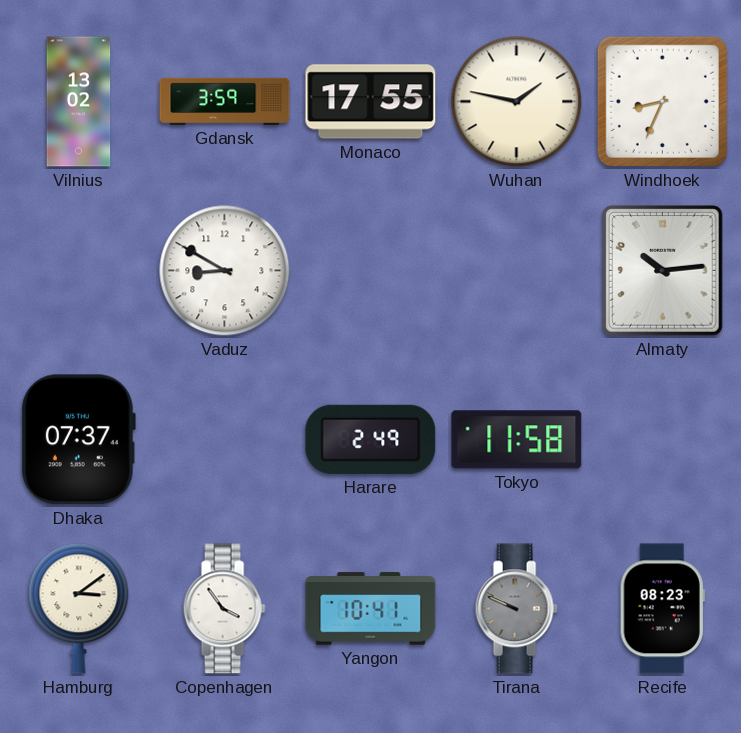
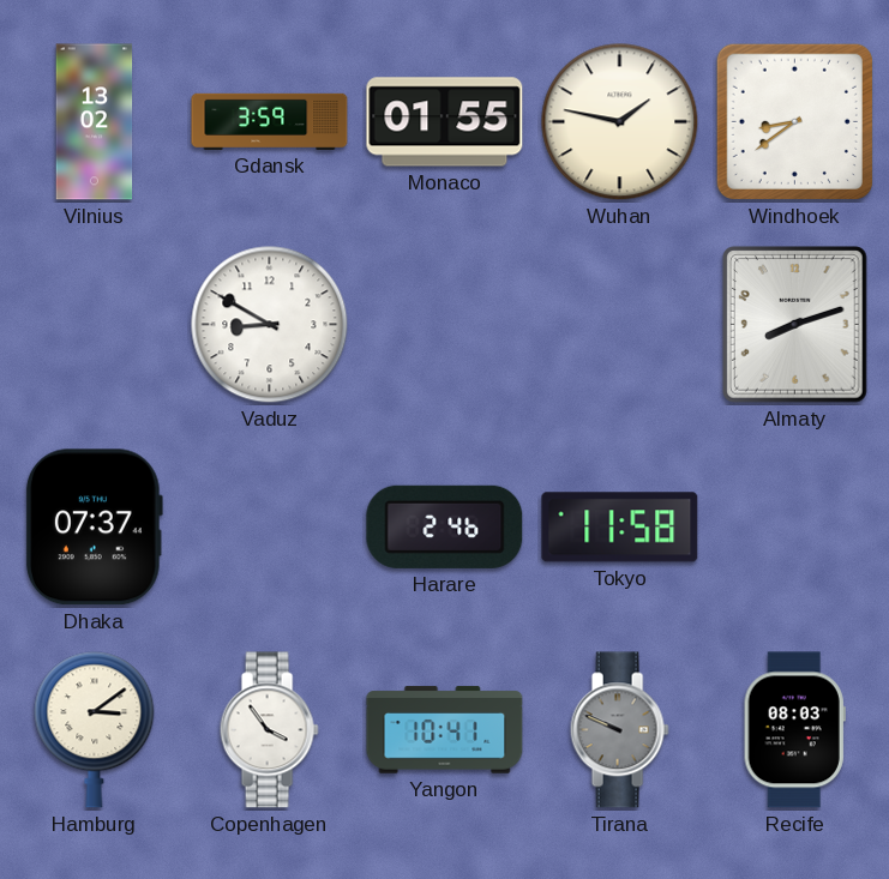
Monaco: 17:55 -> 01:55
Windhoek: 8:34 -> 8:39
Almaty: 10:14 -> 8:12
Harare: 2:49 -> 2:46
Recife: 08:23 -> 08:03
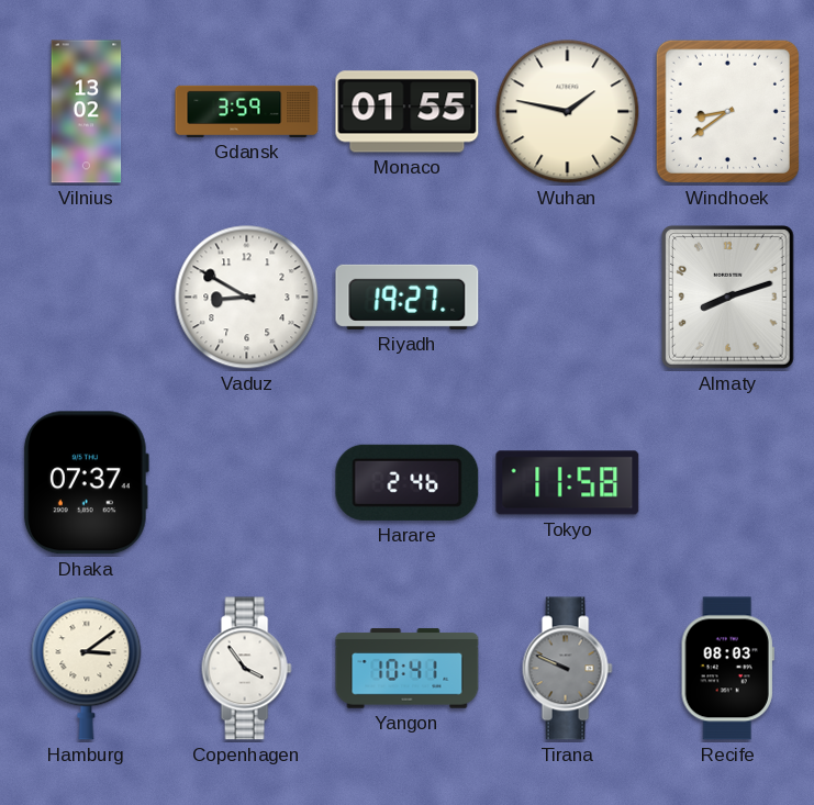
Riyadh: none -> 19:27
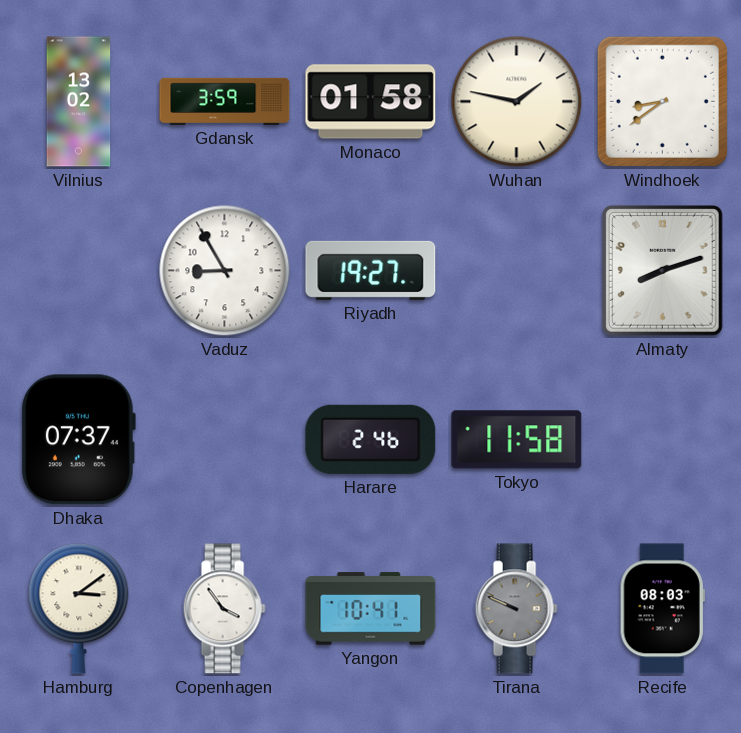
Monaco: 01:55 -> 01:58
Vaduz: 8:50 -> 8:55
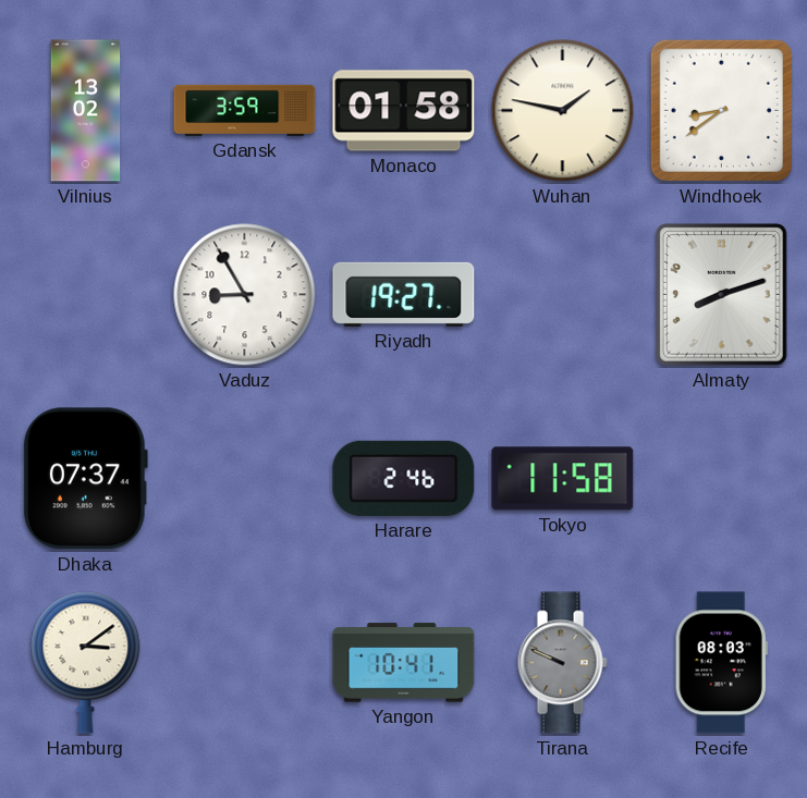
Copenhagen: 3:54 -> none
